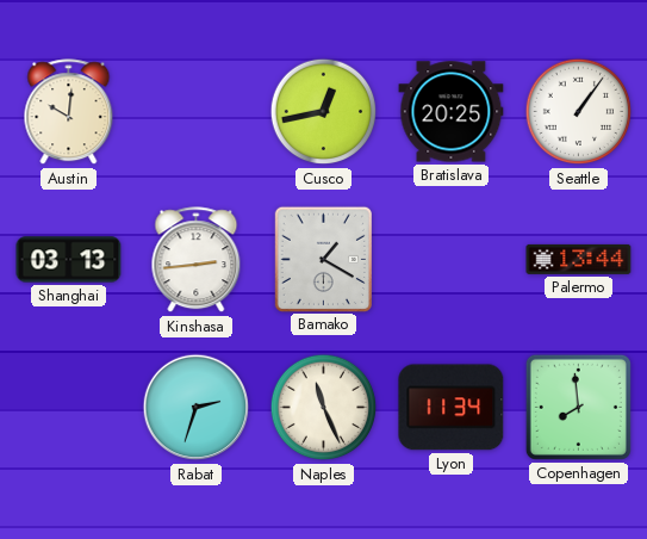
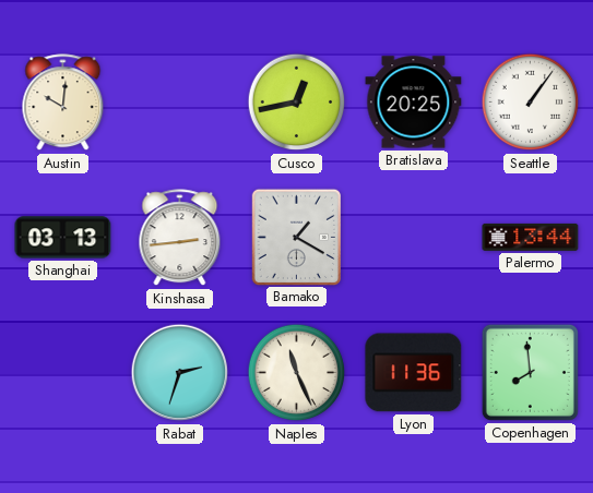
Lyon: 11:34 -> 11:36
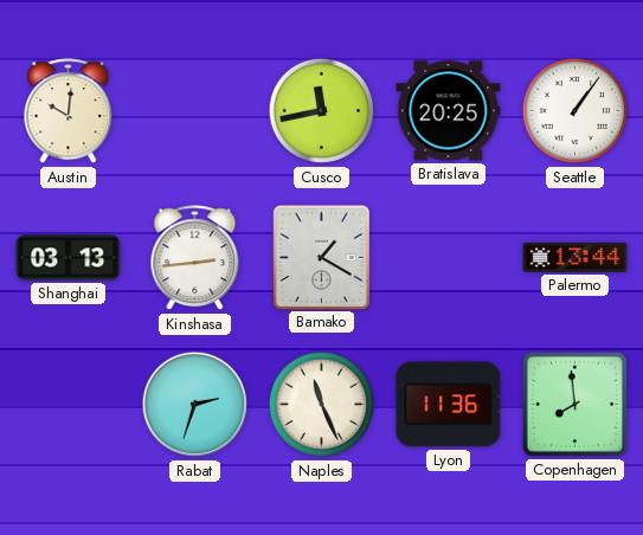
Cusco: 12:43 -> 11:43
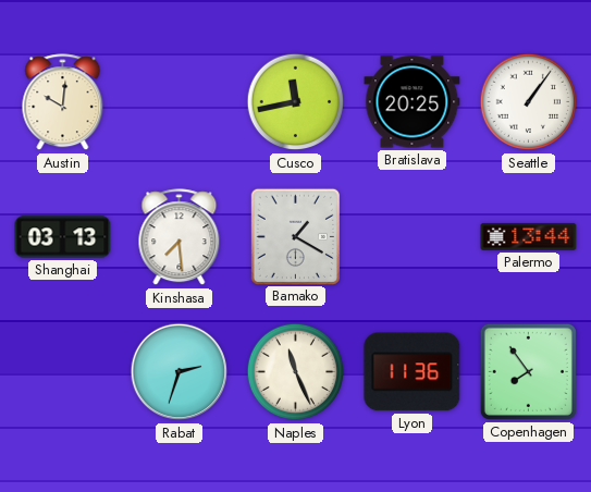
Kinshasa: 2:44 -> 7:29
Copenhagen: 7:59 -> 7:54
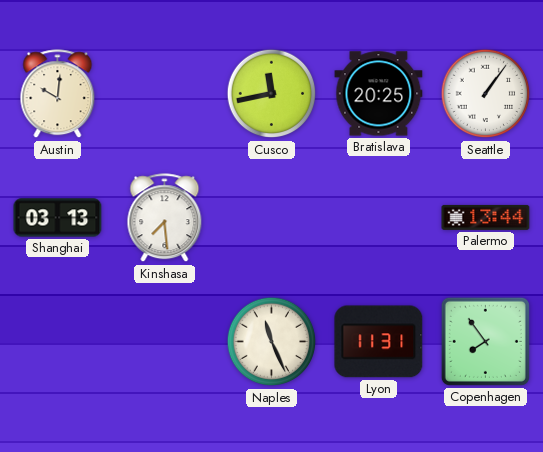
Bamako: 1:20 -> none
Rabat: 2:33 -> none
Lyon: 11:36 -> 11:31
